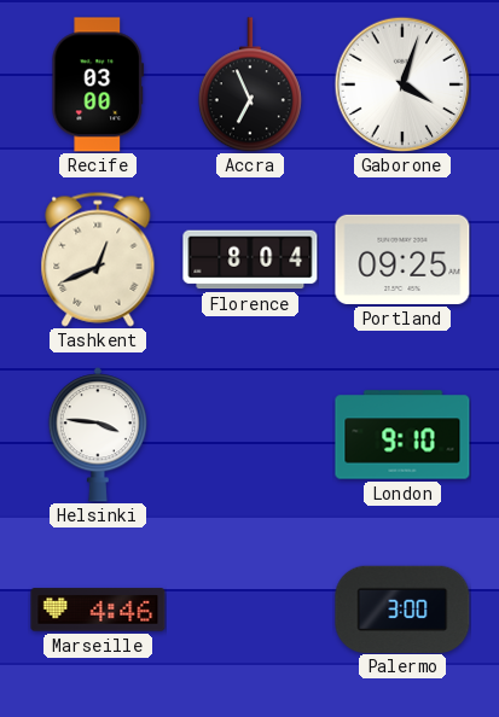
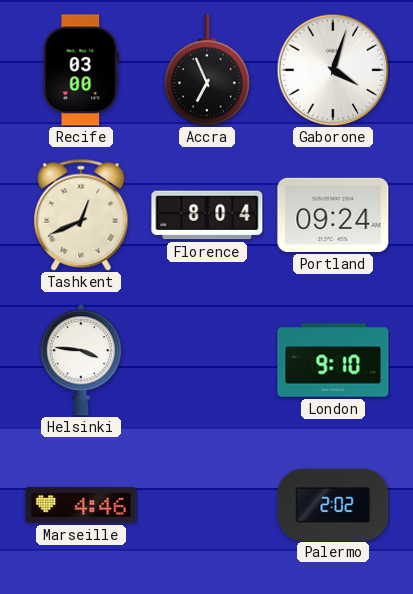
Portland: 09:25 -> 09:24
Palermo: 3:00 -> 2:02
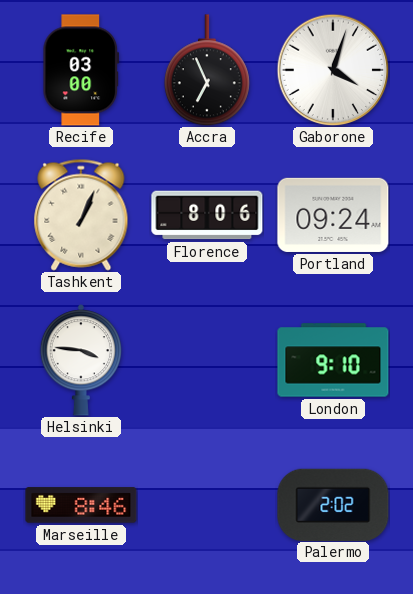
Tashkent: 12:41 -> 1:04
Florence: 8:04 -> 8:06
Marseille: 4:46 -> 8:46
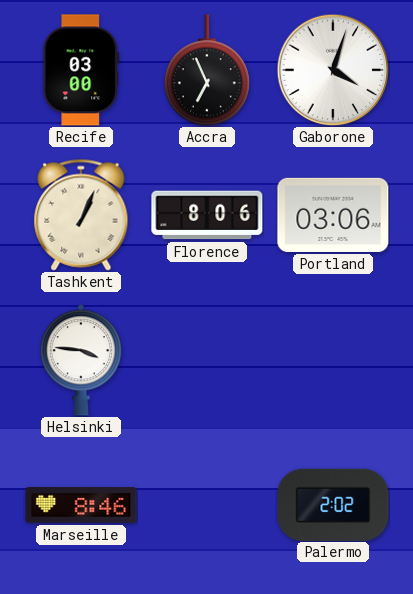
Portland: 09:24 -> 03:06
London: 9:10 -> none
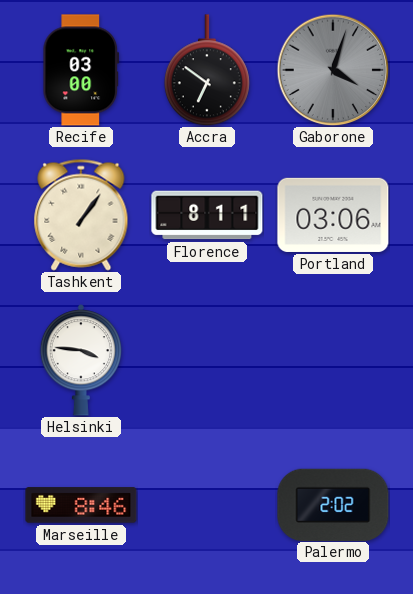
Accra: 6:56 -> 6:51
Gaborone dial: white -> grey
Tashkent: 1:04 -> 1:06
Florence: 8:06 -> 8:11
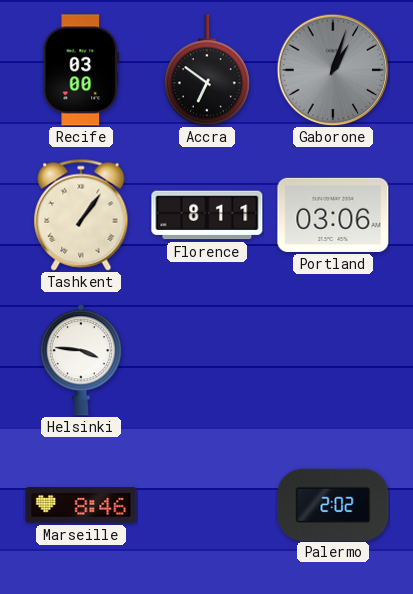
Gaborone: 4:03 -> 1:03
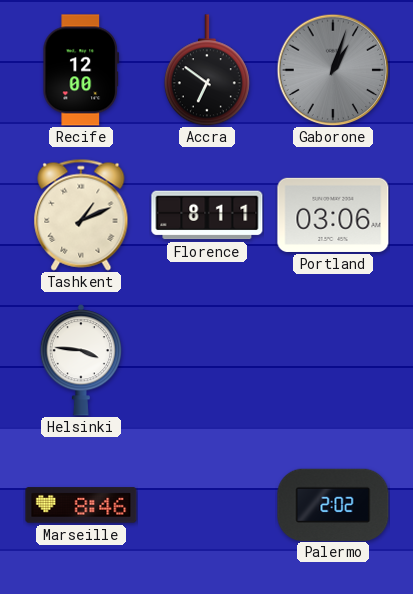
Recife: 03:00 -> 12:00
Tashkent: 1:06 -> 1:11
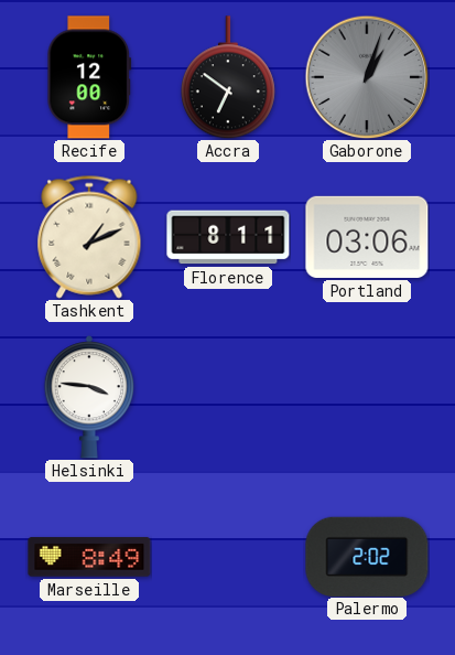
Marseille: 8:46 -> 8:49
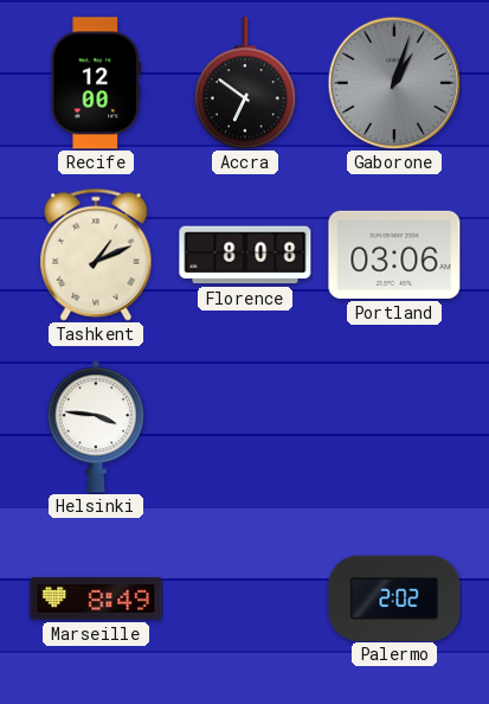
Florence: 8:11 -> 8:08
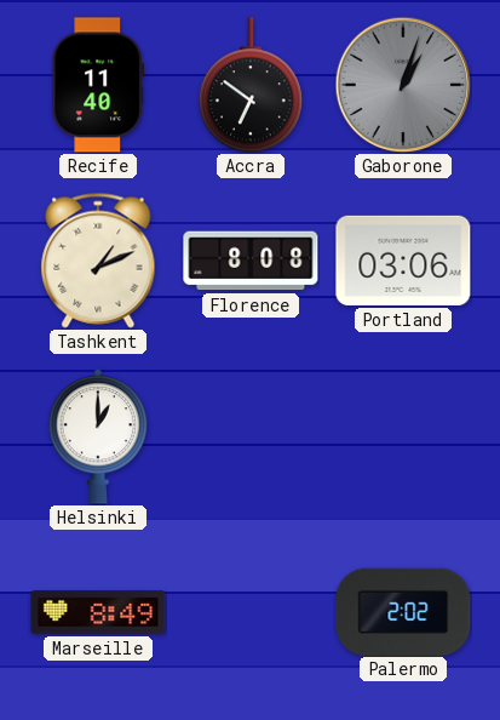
Recife: 12:00 -> 11:40
Helsinki: 3:46 -> 1:00
